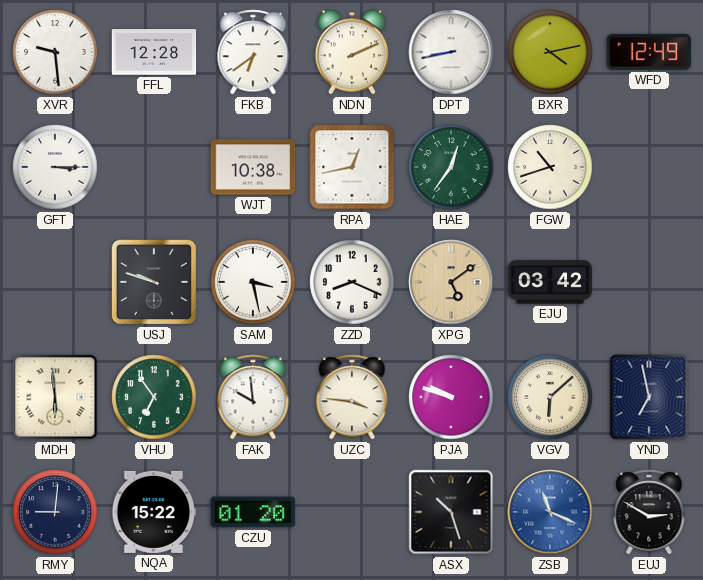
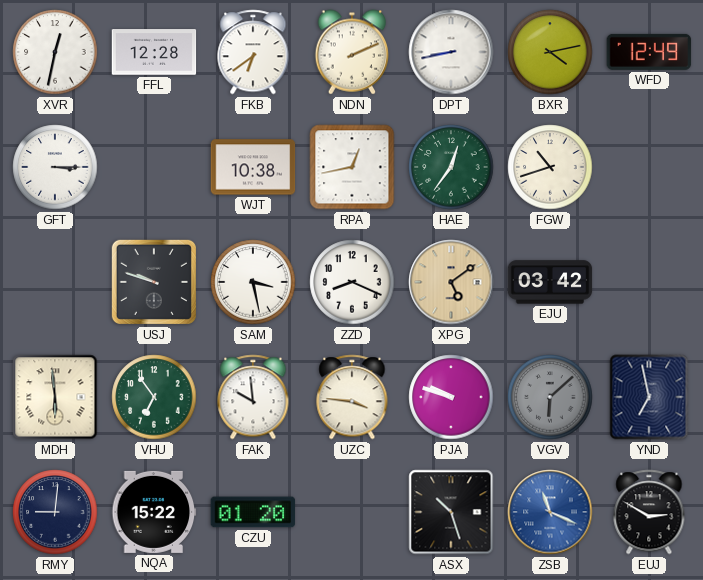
XVR: 9:29 -> 12:32
VGV dial: cream -> grey
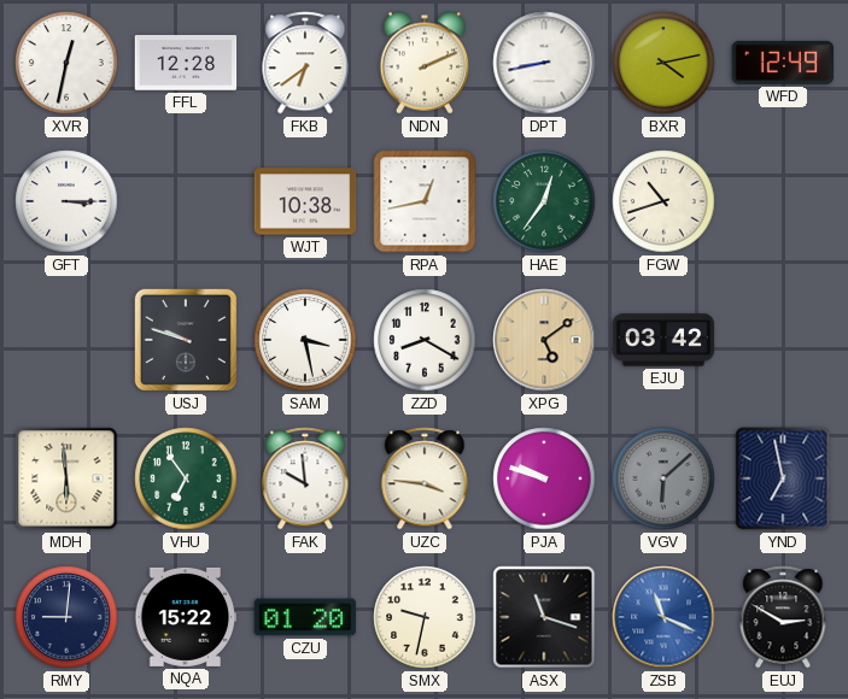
ZZD: 8:19 -> 8:20
SMX: none -> 9:32
ASX: 10:27 -> 11:18
